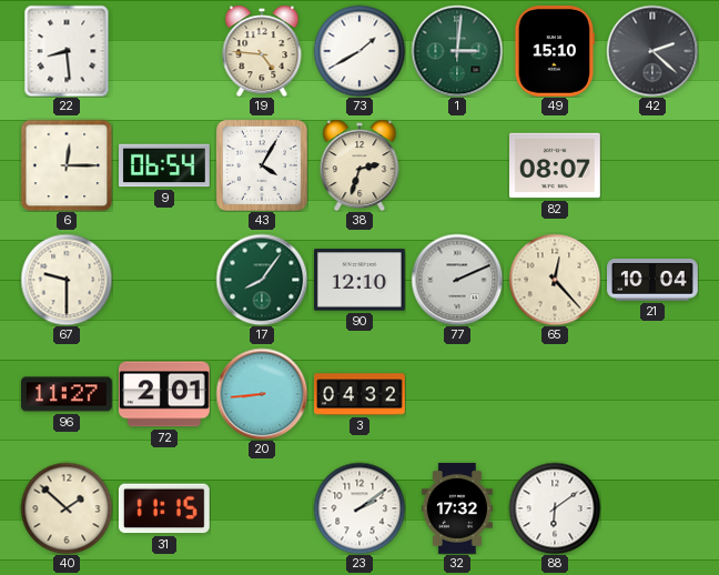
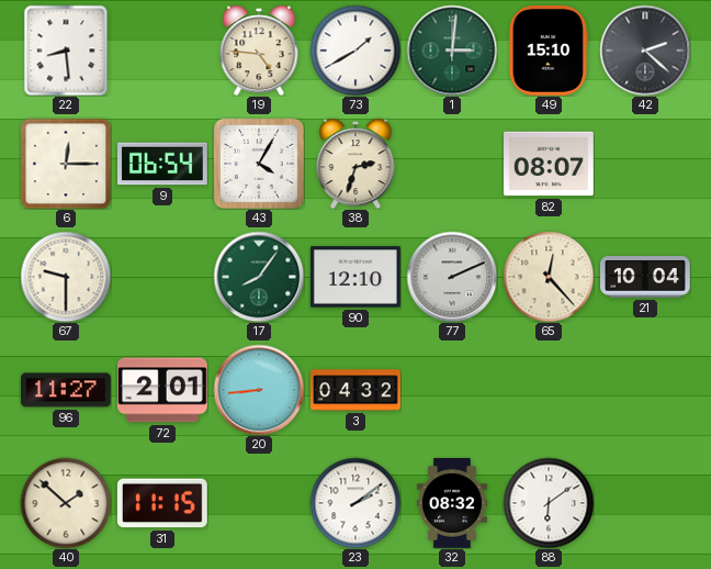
32: 17:32 -> 08:32
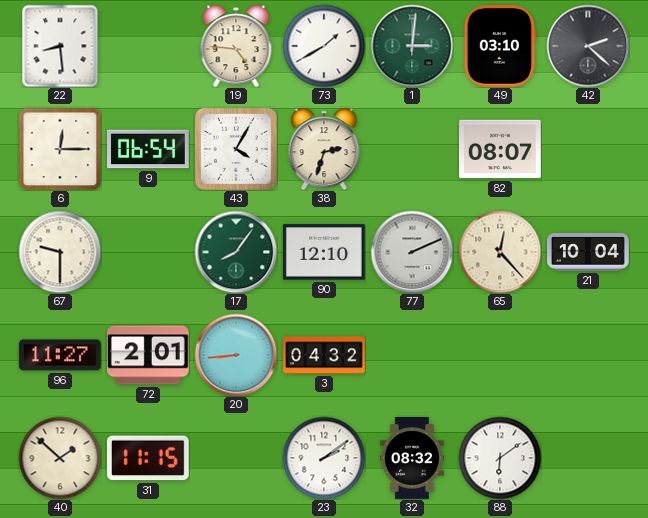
49: 15:10 -> 03:10
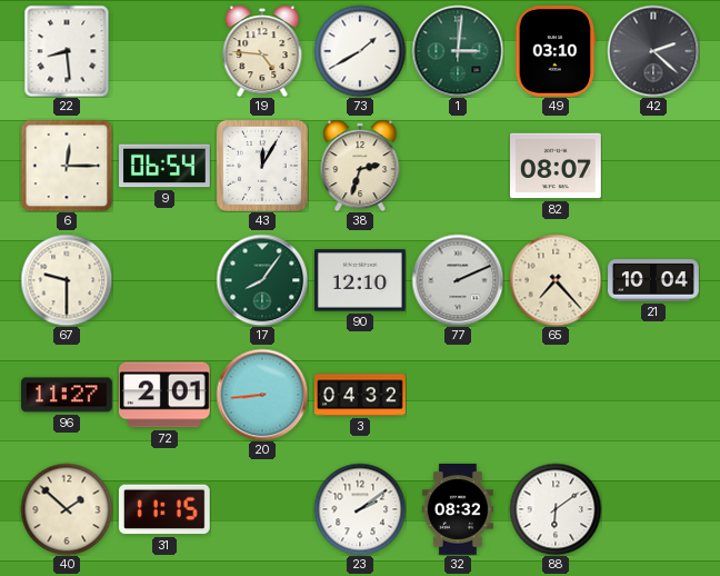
43: 4:05 -> 12:05
65: 12:23 -> 7:23
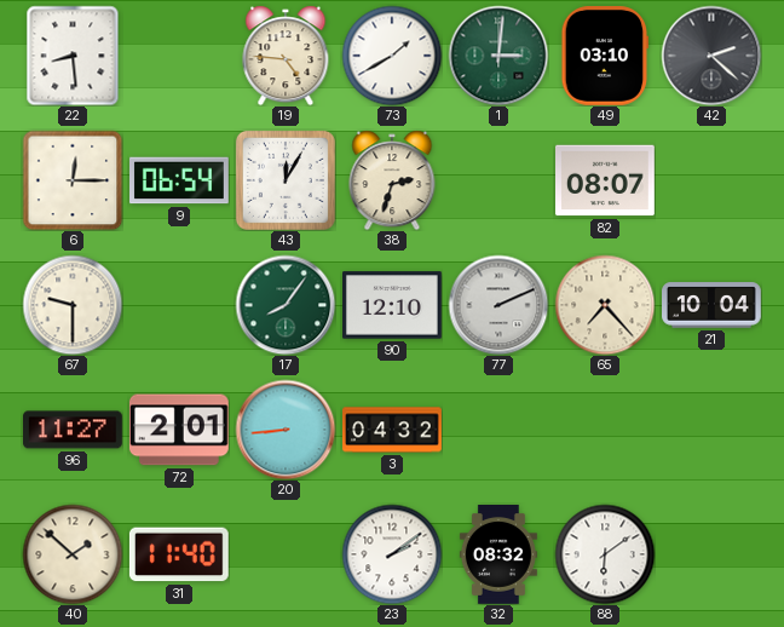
31: 11:15 -> 11:40
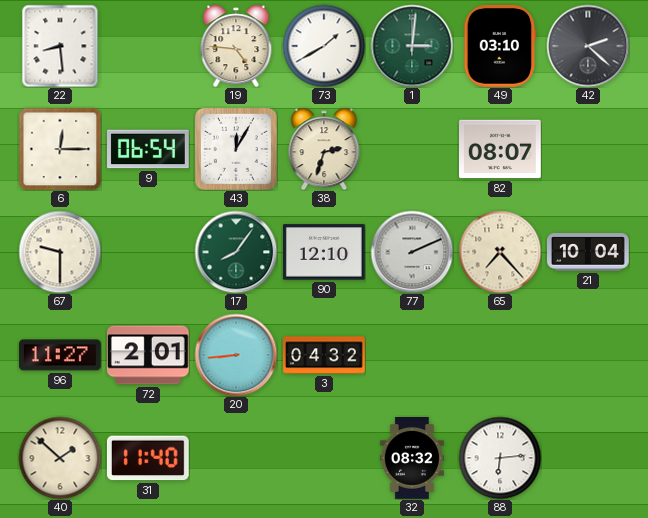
23: 2:09 -> none
88: 6:09 -> 6:14
